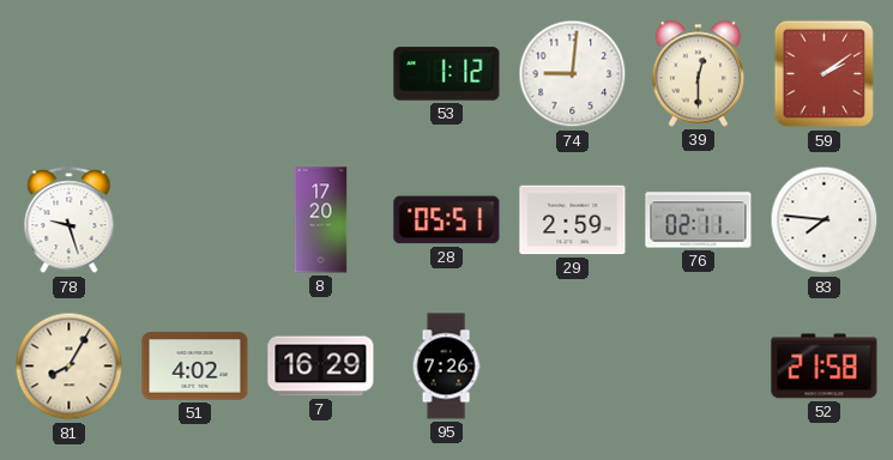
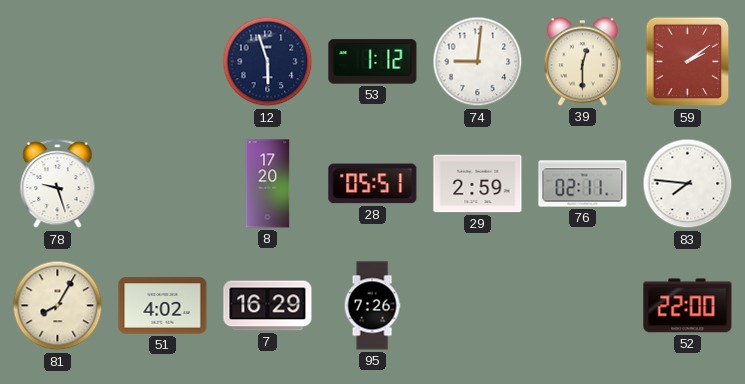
12: none -> 5:57
52: 21:58 -> 22:00
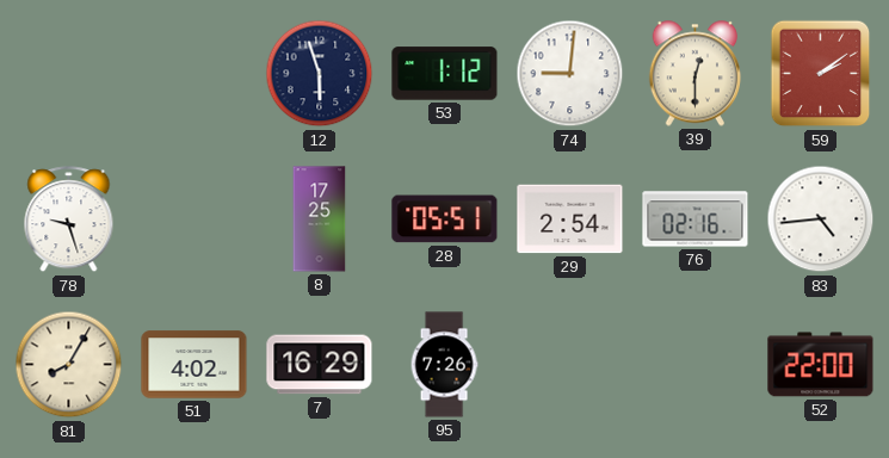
8: 17:20 -> 17:25
29: 2:59 -> 2:54
76: 02:11 -> 02:16
83: 7:46 -> 4:44
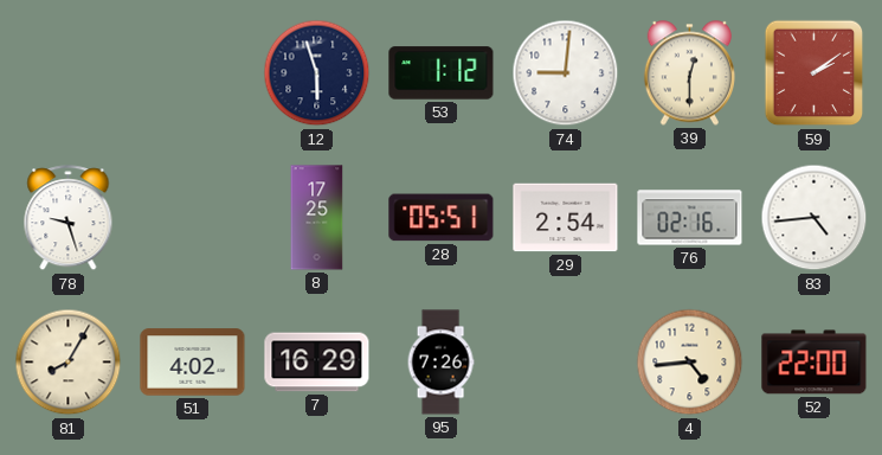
4: none -> 4:44
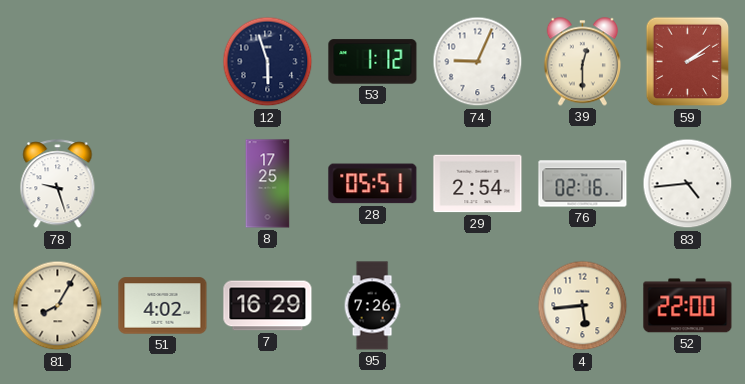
74: 9:01 -> 9:04
4: 4:44 -> 5:44
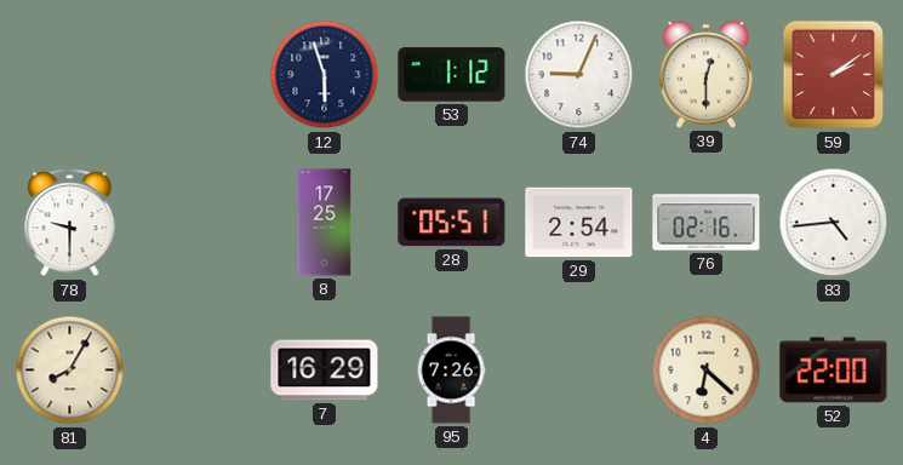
78: 9:27 -> 9:30
51: 4:02 -> none
4: 5:44 -> 6:22
